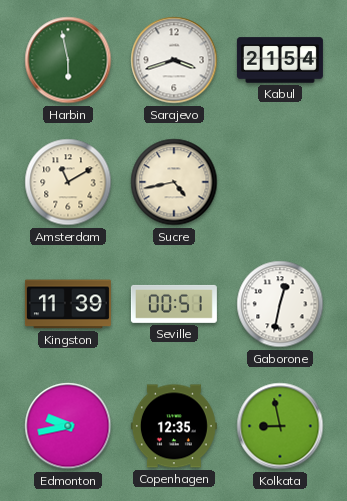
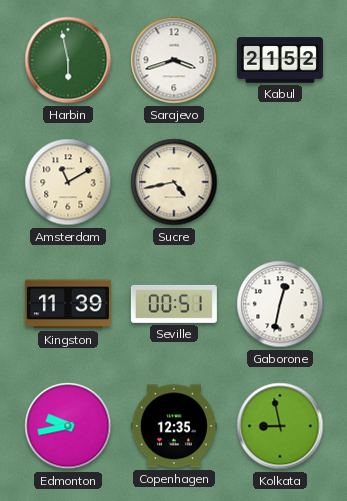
Kabul: 21:54 -> 21:52
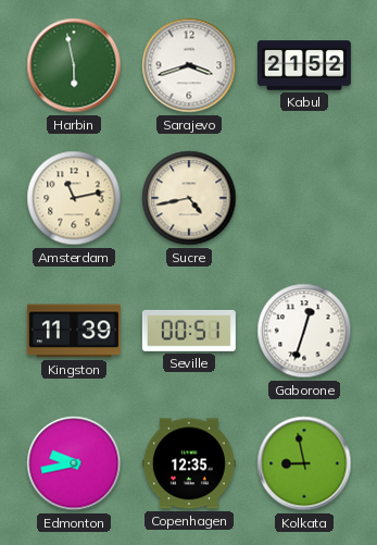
Amsterdam: 11:10 -> 11:13
Gaborone: 12:32 -> 12:33
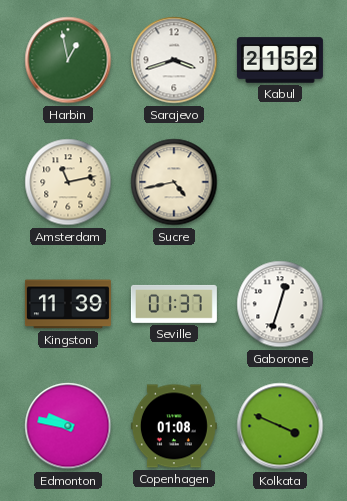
Harbin: 5:58 -> 12:58
Seville: 00:51 -> 01:37
Edmonton: 9:43 -> 9:47
Copenhagen: 12:35 -> 01:08
Kolkata: 8:58 -> 3:49
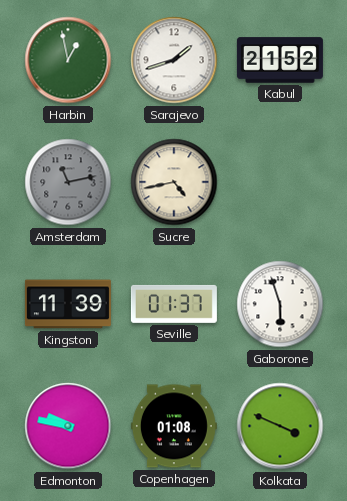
Sarajevo: 3:42 -> 1:42
Amsterdam dial: cream -> grey
Gaborone: 12:33 -> 5:57
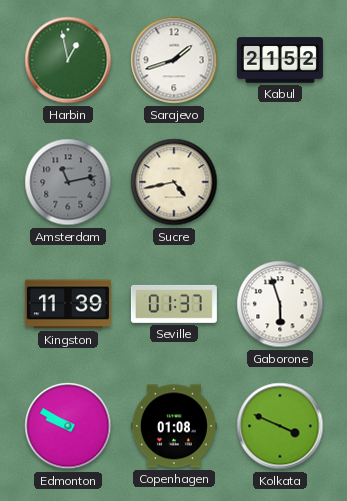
Edmonton: 9:47 -> 9:50
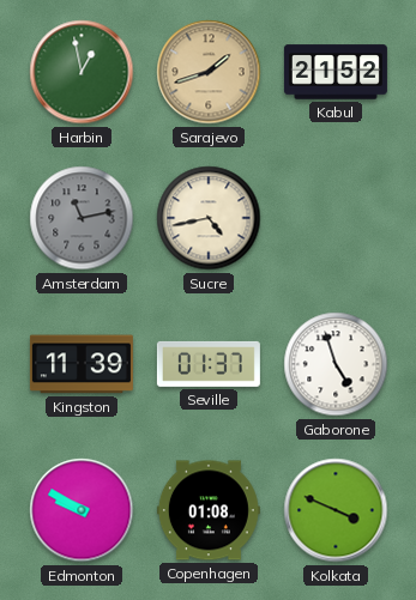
Sarajevo dial: white -> champagne
Gaborone: 5:57 -> 4:57
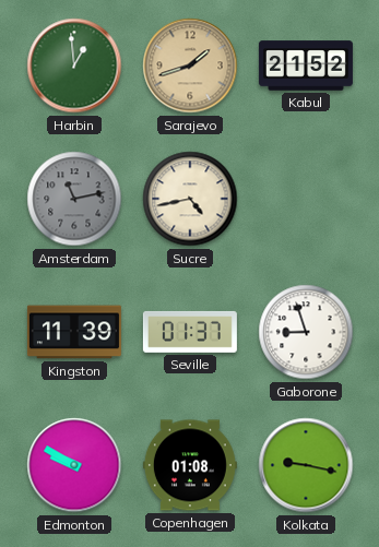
Harbin: 12:58 -> 12:59
Gaborone: 4:57 -> 8:57
Kolkata: 3:49 -> 9:17
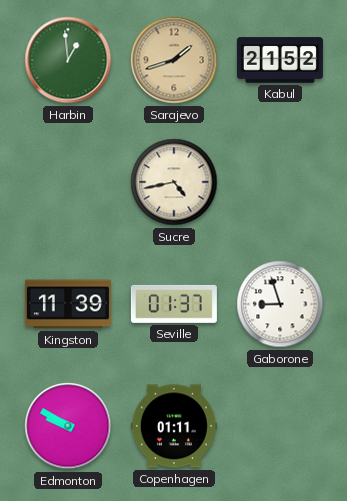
Amsterdam: 11:13 -> none
Copenhagen: 01:08 -> 01:11
Kolkata: 9:17 -> none
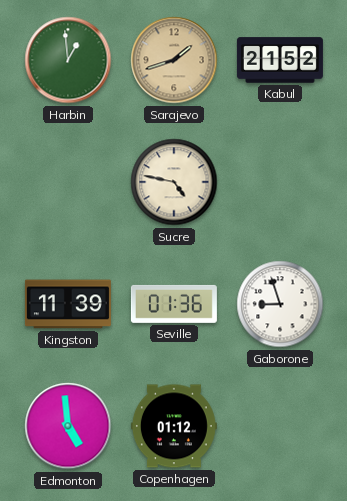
Sucre: 4:43 -> 4:47
Seville: 01:37 -> 01:36
Edmonton: 9:50 -> 4:59
Copenhagen: 01:11 -> 01:12
